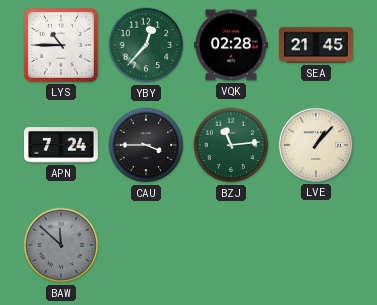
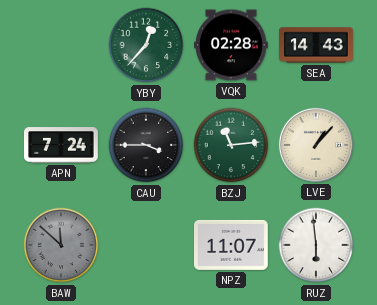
LYS: 10:45 -> none
SEA: 21:45 -> 14:43
NPZ: none -> 11:07
RUZ: none -> 5:59
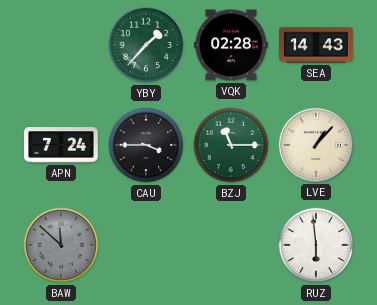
YBY: 12:37 -> 1:37
BZJ: 11:14 -> 11:15
NPZ: 11:07 -> none
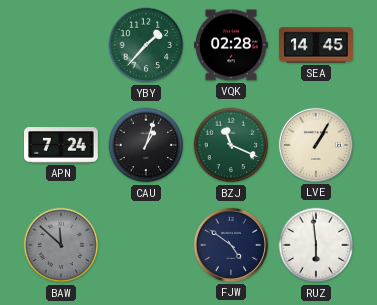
SEA: 14:43 -> 14:45
CAU: 3:45 -> 1:03
BZJ: 11:15 -> 11:19
LVE: 1:07 -> 1:05
FJW: none -> 4:51
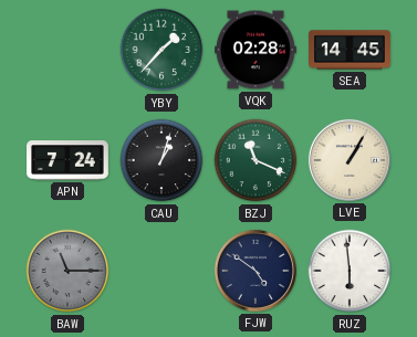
BAW: 11:52 -> 11:15
